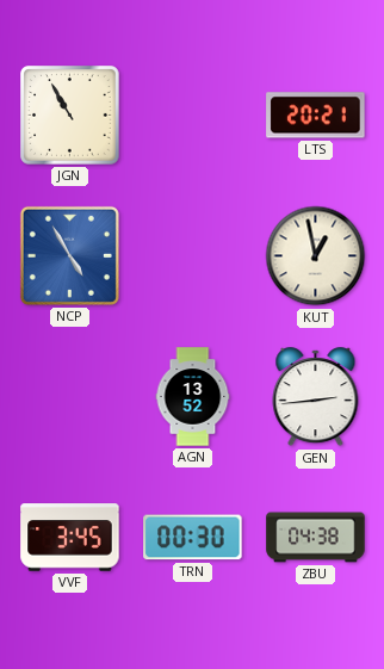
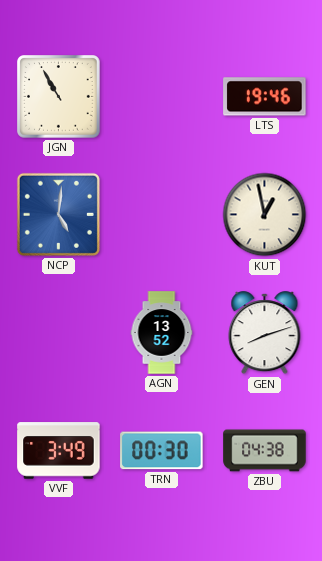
LTS: 20:21 -> 19:46
NCP: 4:55 -> 5:01
GEN: 2:44 -> 8:12
VVF: 3:45 -> 3:49
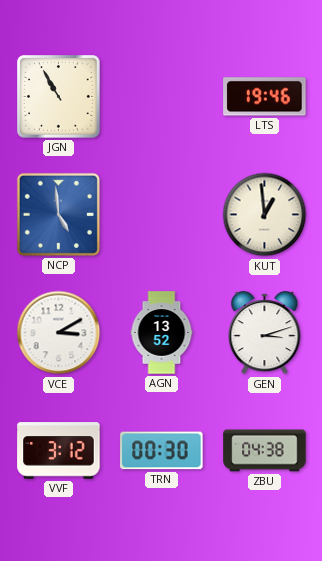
NCP: 5:01 -> 4:59
KUT: 12:58 -> 12:59
VCE: none -> 3:10
GEN: 8:12 -> 3:12
VVF: 3:49 -> 3:12
